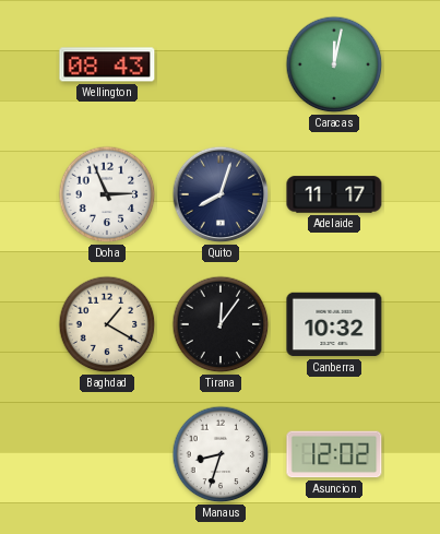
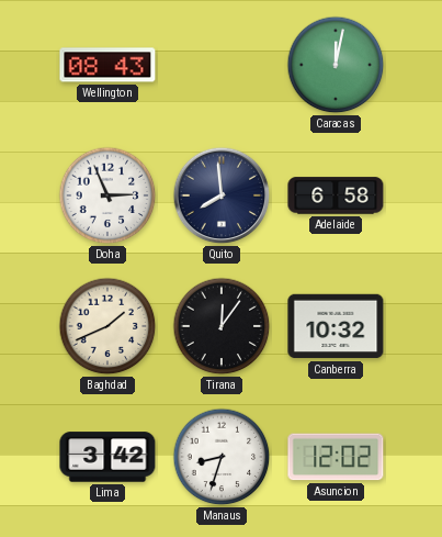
Quito: 8:03 -> 7:59
Adelaide: 11:17 -> 6:58
Baghdad: 1:20 -> 1:41
Lima: none -> 3:42
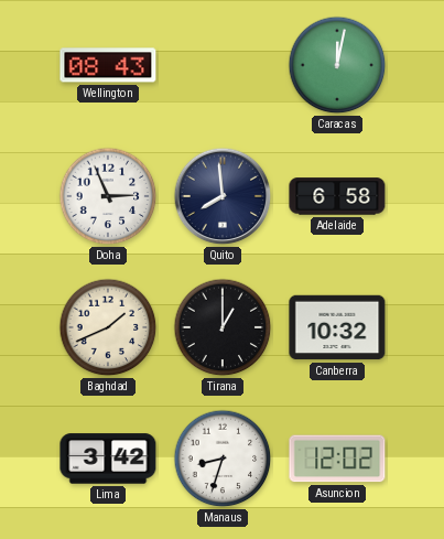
Tirana: 12:06 -> 1:00
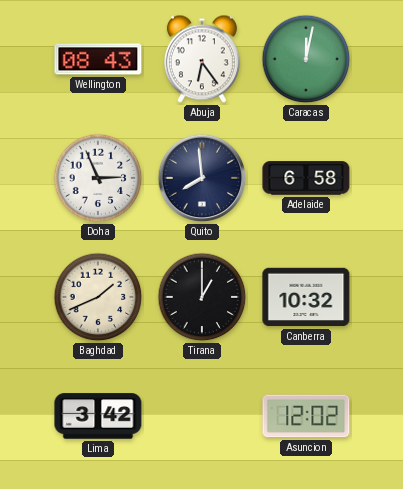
Abuja: none -> 6:24
Manaus: 8:33 -> none
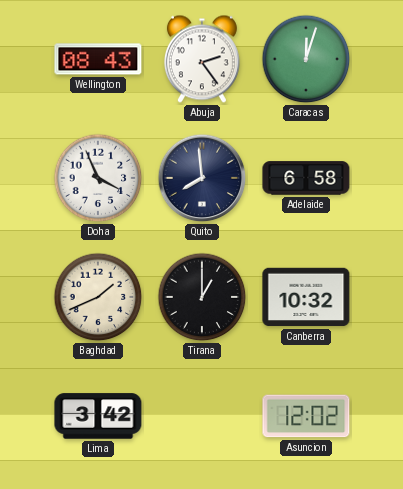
Abuja: 6:24 -> 2:24
Caracas: 12:02 -> 12:03
Doha: 2:56 -> 3:56
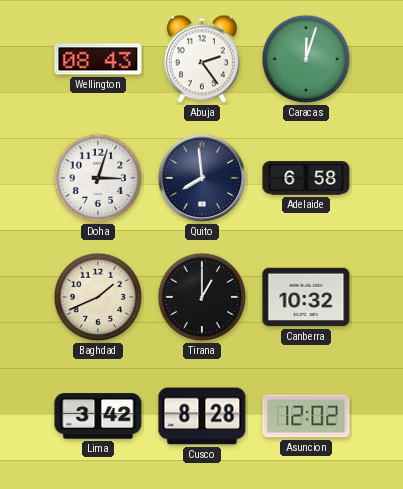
Doha: 3:56 -> 3:03
Cusco: none -> 8:28
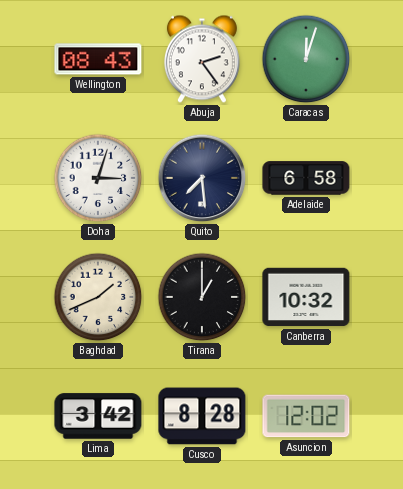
Quito: 7:59 -> 7:29
